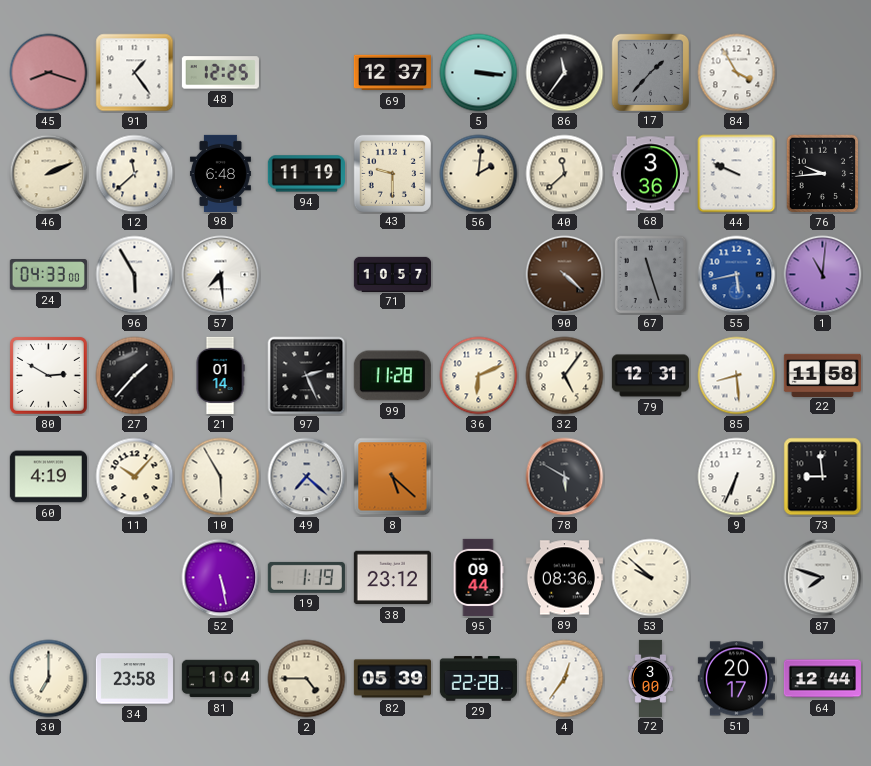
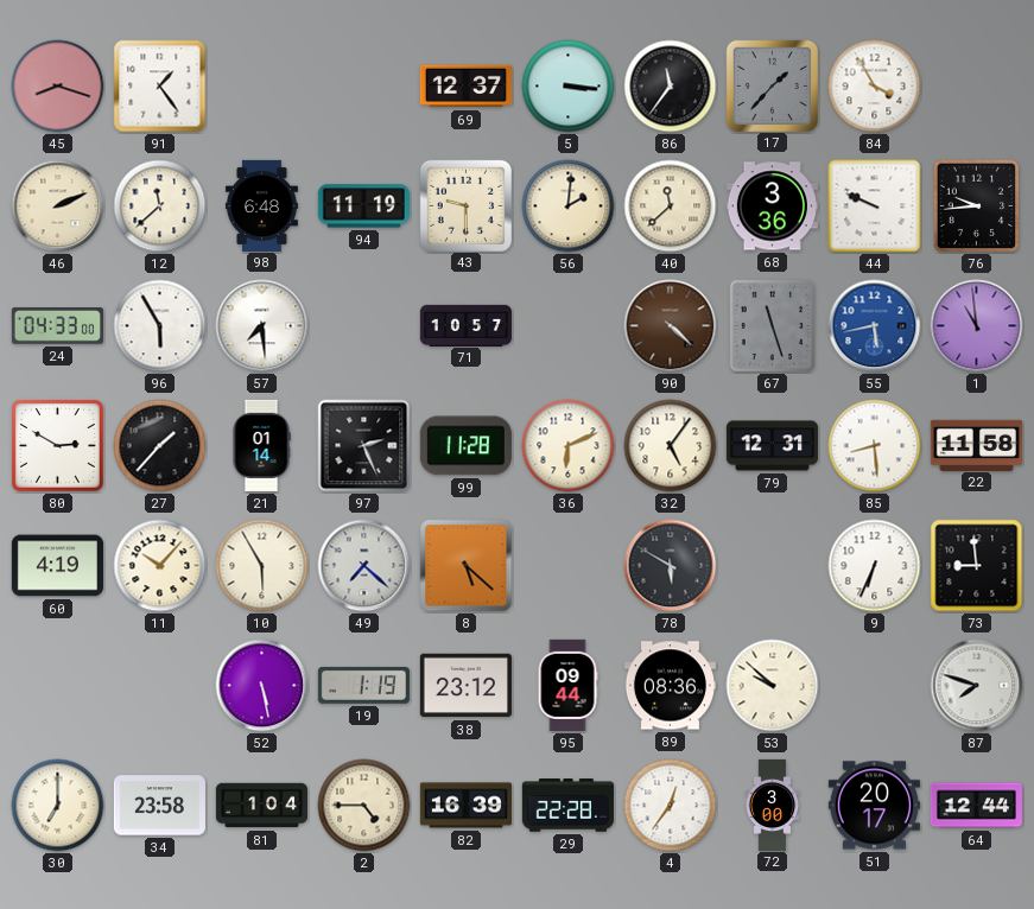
48: 12:25 -> none
1: 11:01 -> 10:59
82: 05:39 -> 16:39
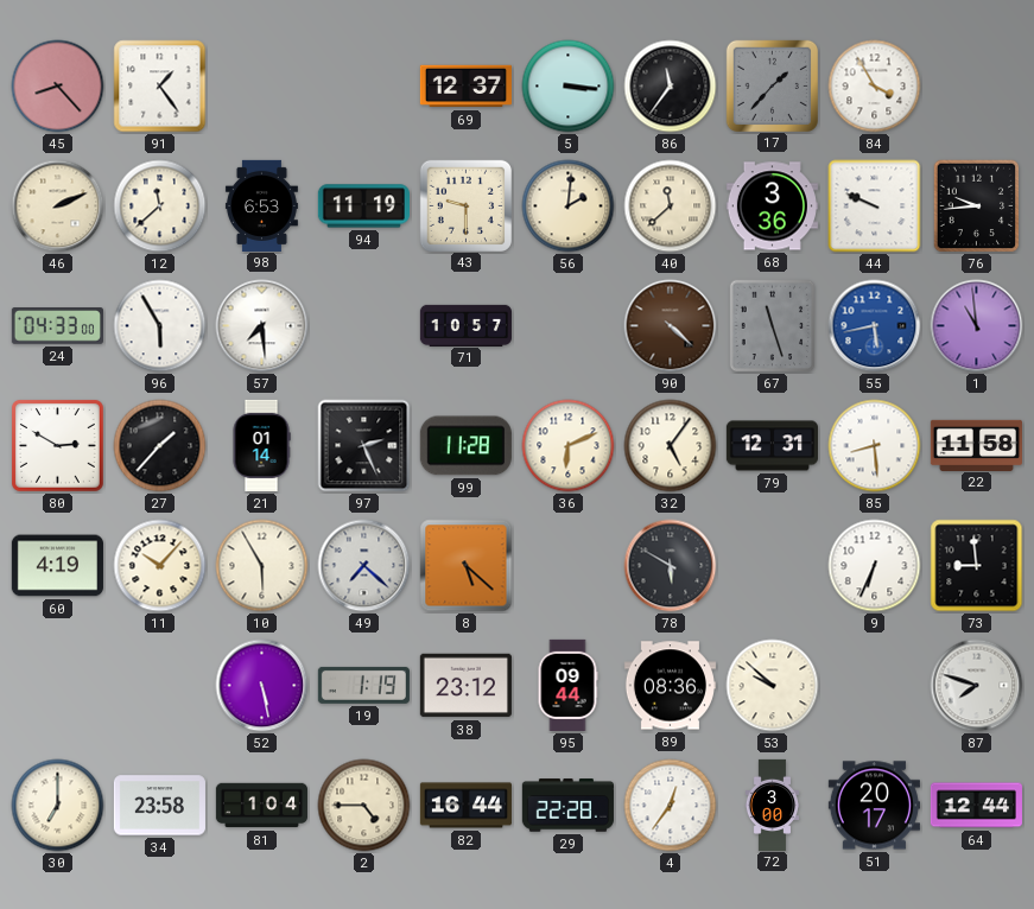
45: 8:18 -> 8:23
98: 6:48 -> 6:53
82: 16:39 -> 16:44
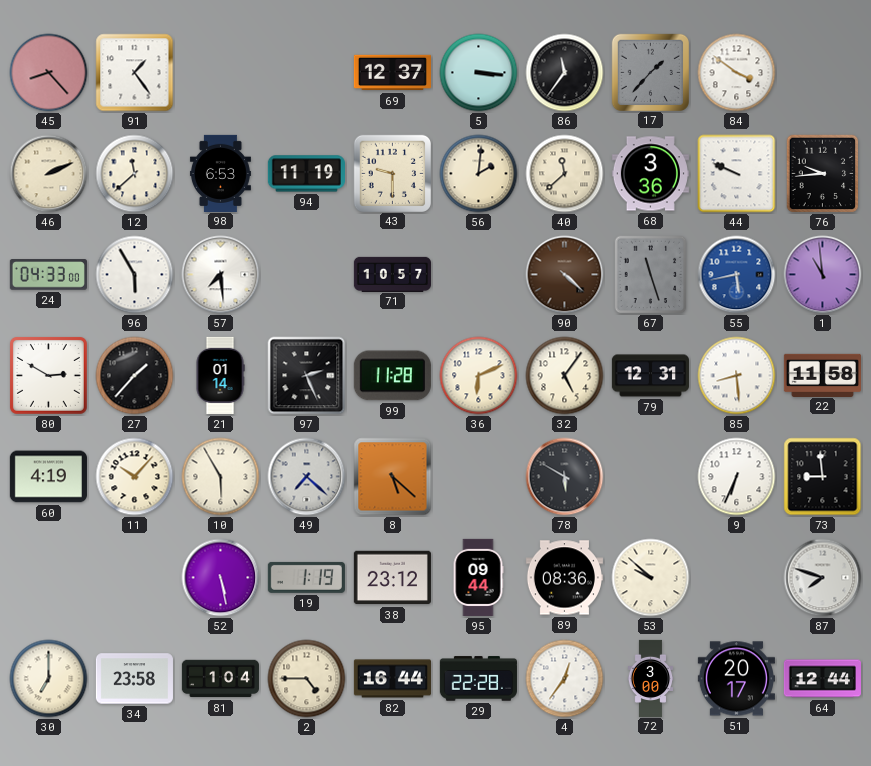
84: 3:55 -> 3:51
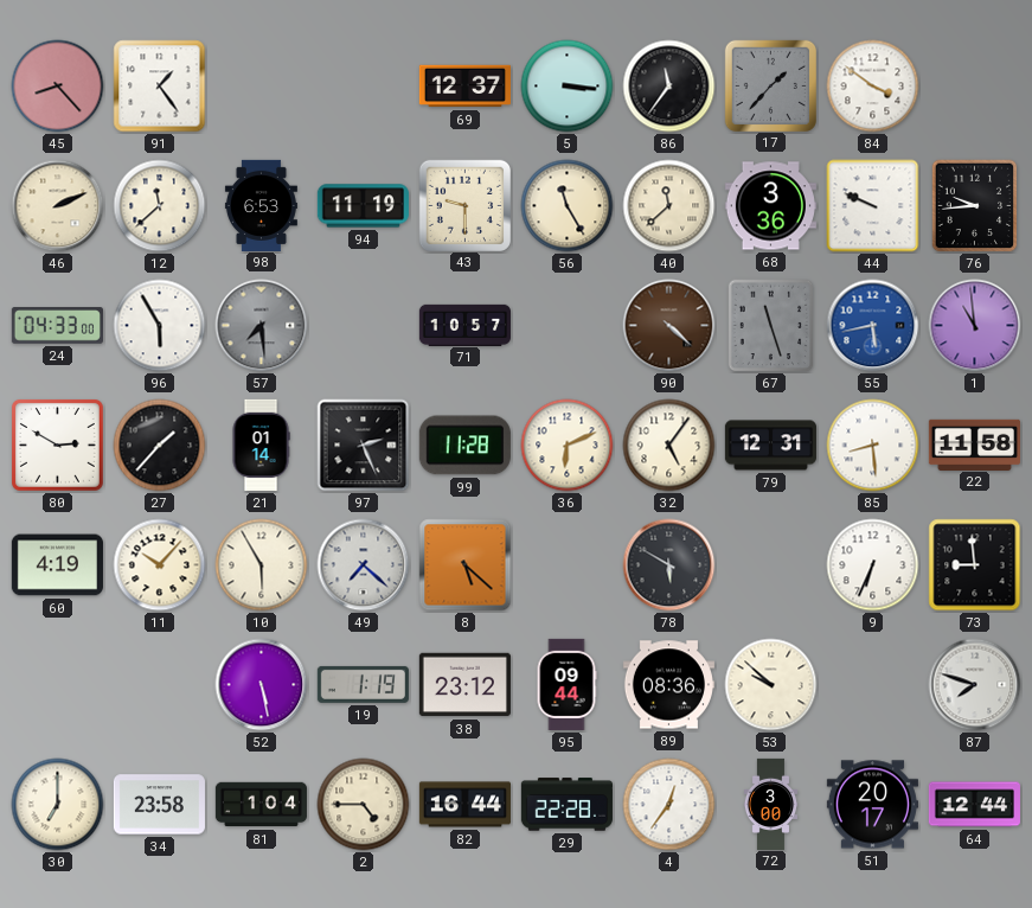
56: 2:01 -> 11:25
57 dial: white -> grey
